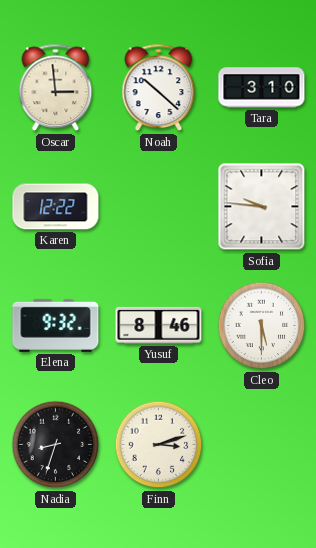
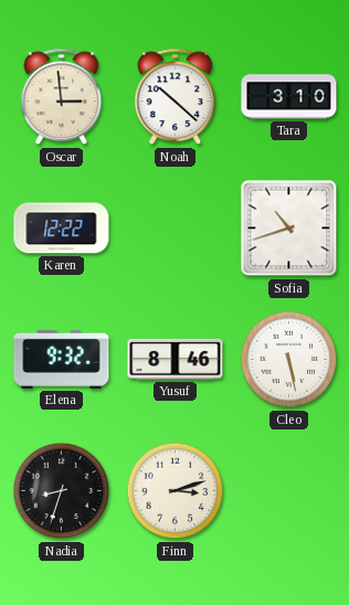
Sofia: 9:46 -> 10:42
Cleo: 5:30 -> 5:28
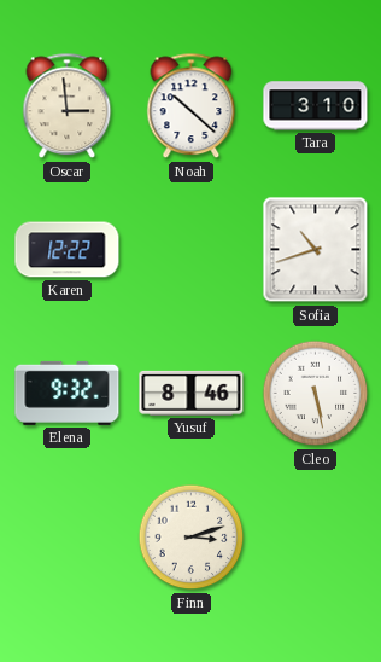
Nadia: 8:33 -> none
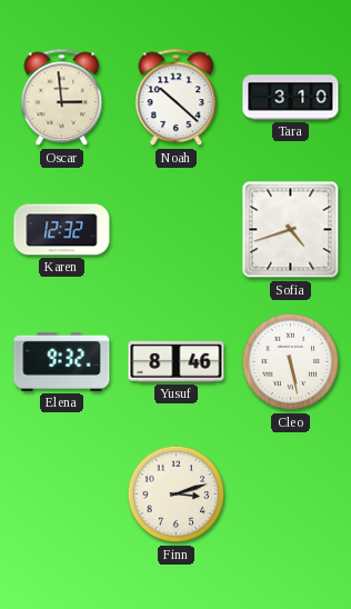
Karen: 12:22 -> 12:32
Sofia: 10:42 -> 4:42
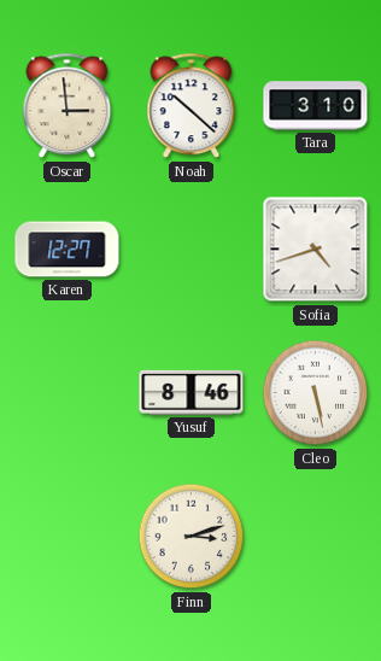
Karen: 12:32 -> 12:27
Elena: 9:32 -> none
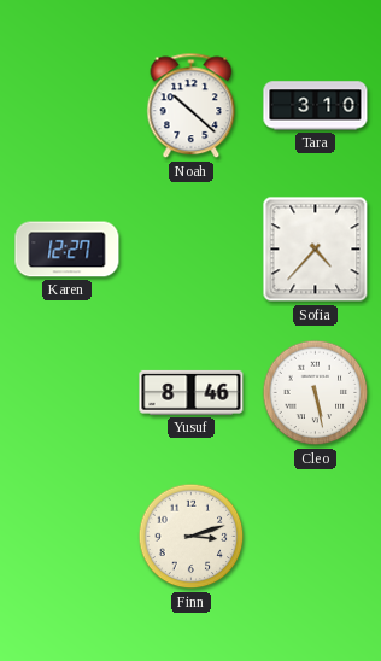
Oscar: 2:59 -> none
Sofia: 4:42 -> 4:37
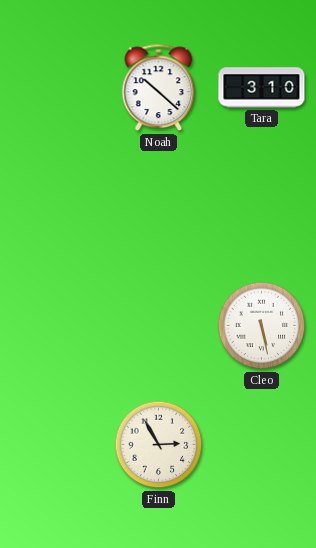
Karen: 12:27 -> none
Sofia: 4:37 -> none
Yusuf: 8:46 -> none
Finn: 3:12 -> 2:55
